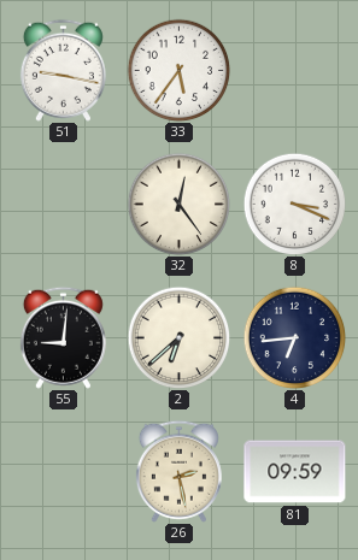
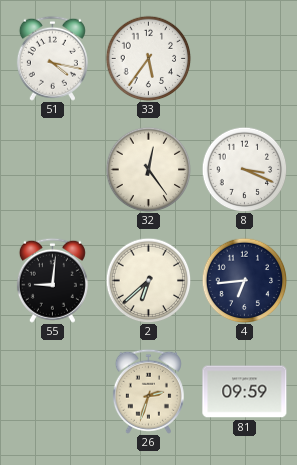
51: 9:17 -> 4:17
26: 2:28 -> 2:33
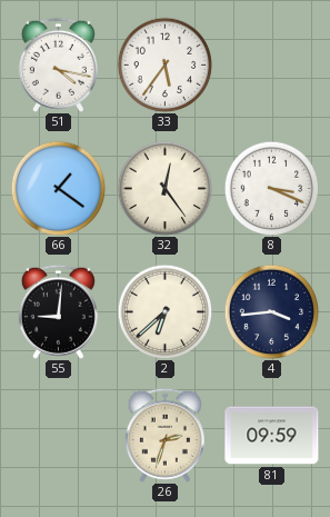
66: none -> 1:21
4: 6:44 -> 3:44
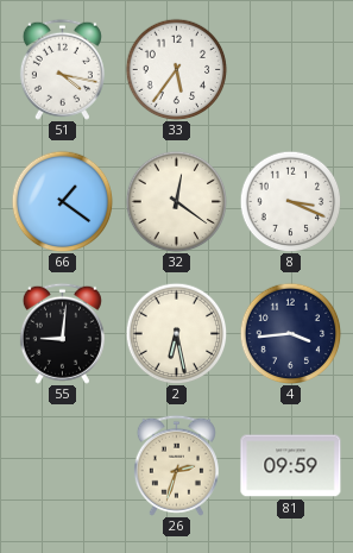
32: 12:24 -> 12:21
2: 6:38 -> 6:28
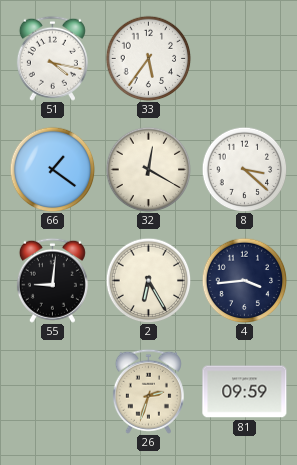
32: 12:21 -> 12:20
8: 3:19 -> 3:22
2: 6:28 -> 6:25
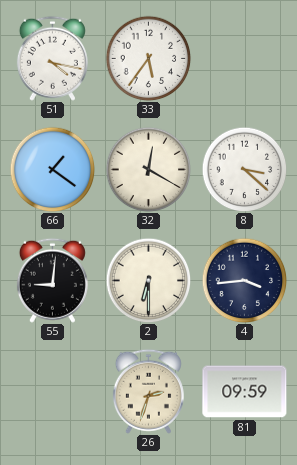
2: 6:25 -> 6:30
